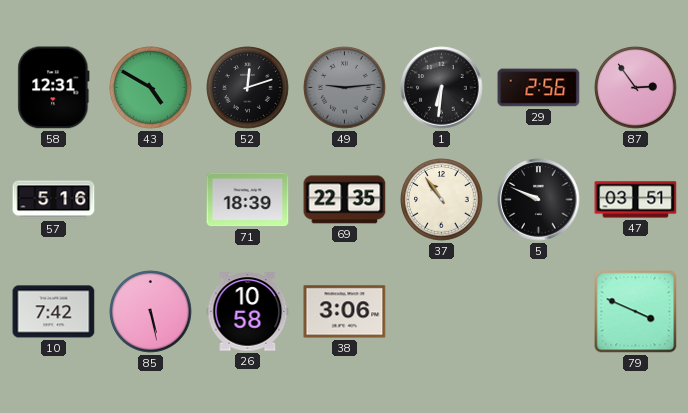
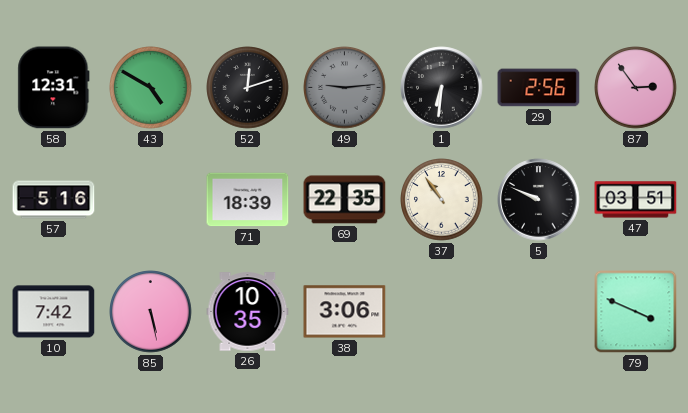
26: 10:58 -> 10:35
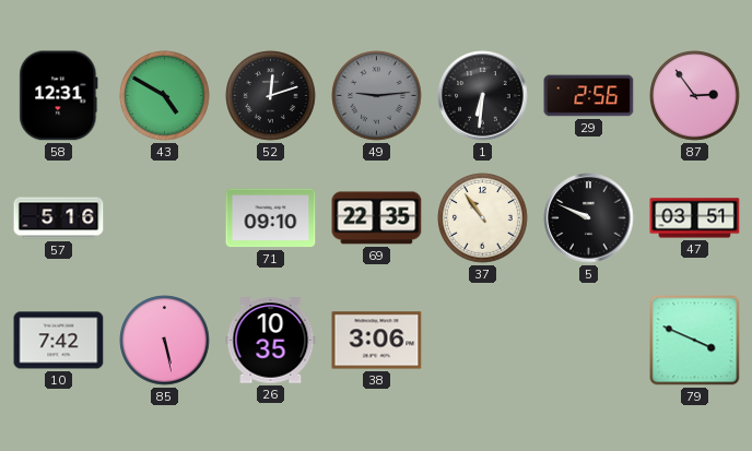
71: 18:39 -> 09:10
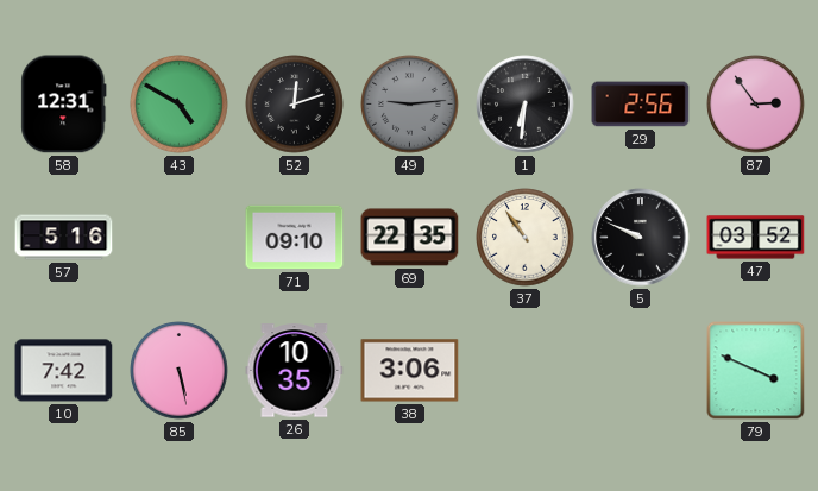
47: 03:51 -> 03:52
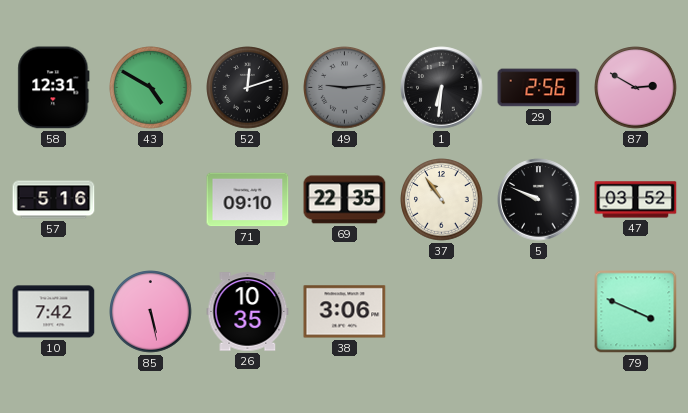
87: 2:54 -> 2:50
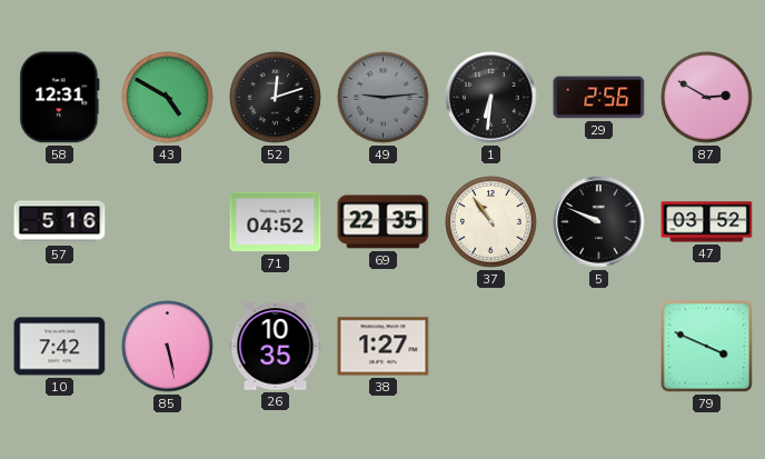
71: 09:10 -> 04:52
38: 3:06 -> 1:27
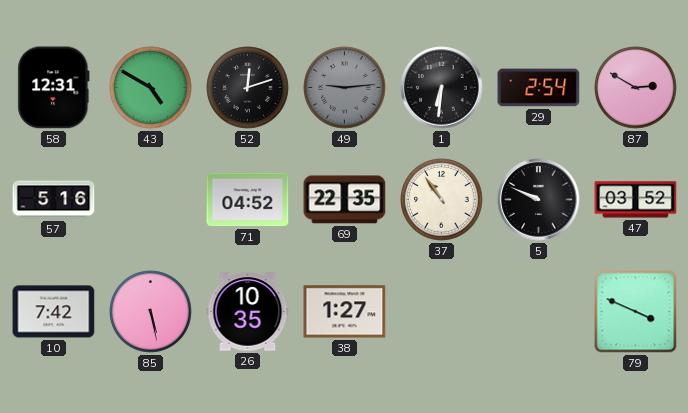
29: 2:56 -> 2:54
